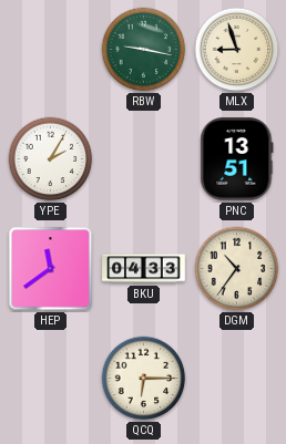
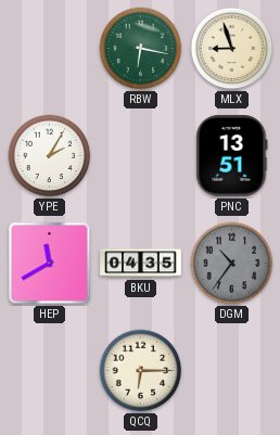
RBW: 9:17 -> 6:17
HEP: 11:39 -> 11:40
BKU: 04:33 -> 04:35
DGM dial: cream -> grey
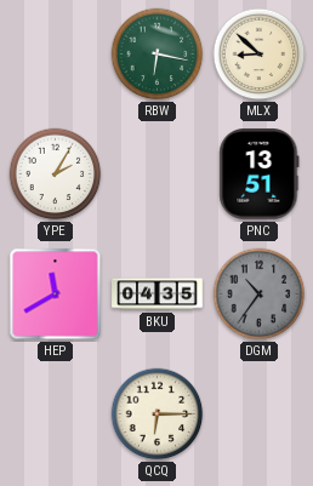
MLX: 8:57 -> 8:52
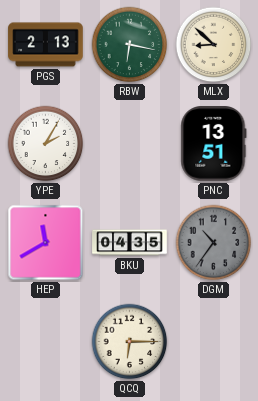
PGS: none -> 2:13
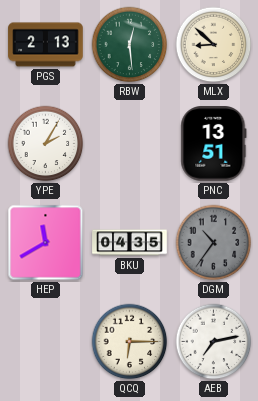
RBW: 6:17 -> 12:29
AEB: none -> 7:13
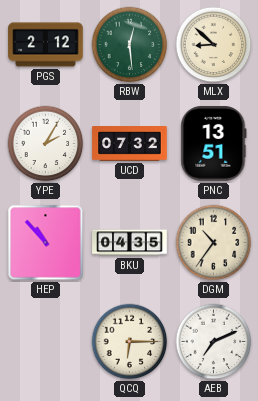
PGS: 2:13 -> 2:12
UCD: none -> 07:32
HEP: 11:40 -> 10:53
DGM dial: grey -> cream
AEB: 7:13 -> 7:11
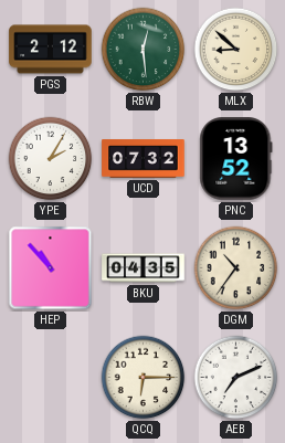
PNC: 13:51 -> 13:52
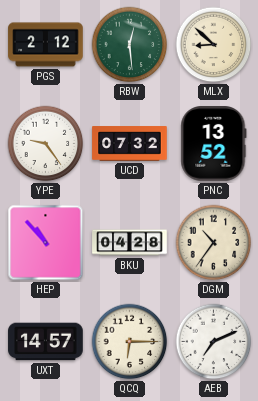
YPE: 2:05 -> 9:24
BKU: 04:35 -> 04:28
UXT: none -> 14:57
